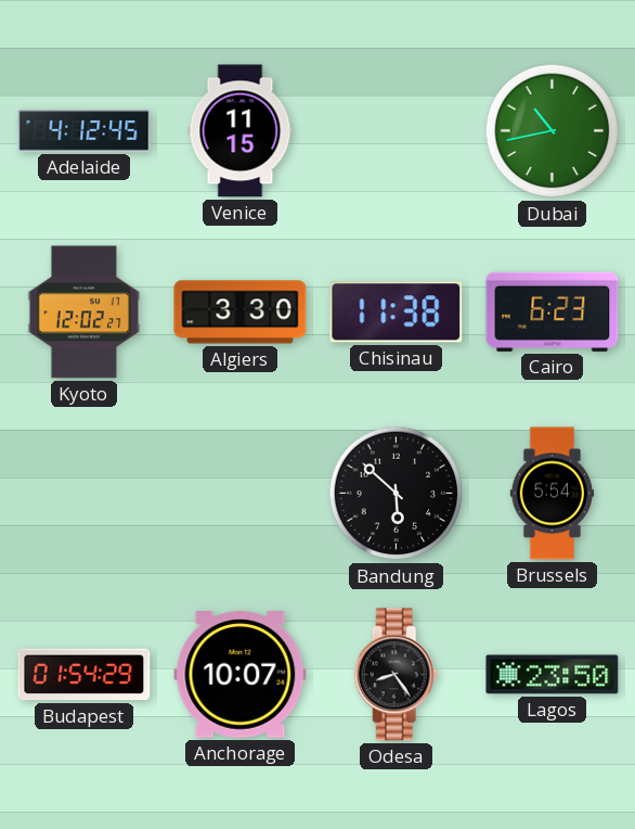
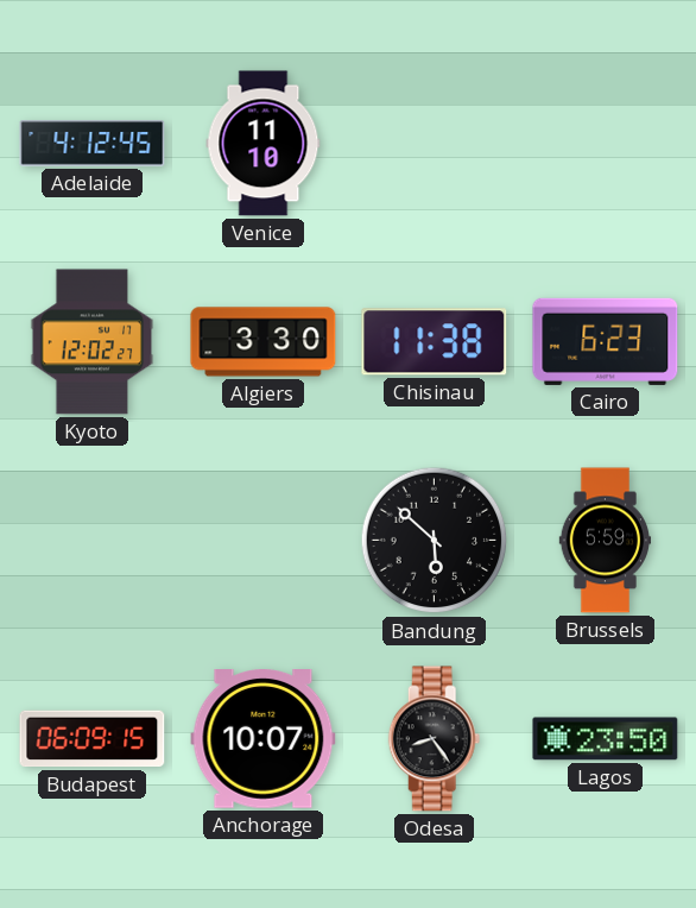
Venice: 11:15 -> 11:10
Dubai: 10:43 -> none
Brussels: 5:54 -> 5:59
Budapest: 01:54 -> 06:09
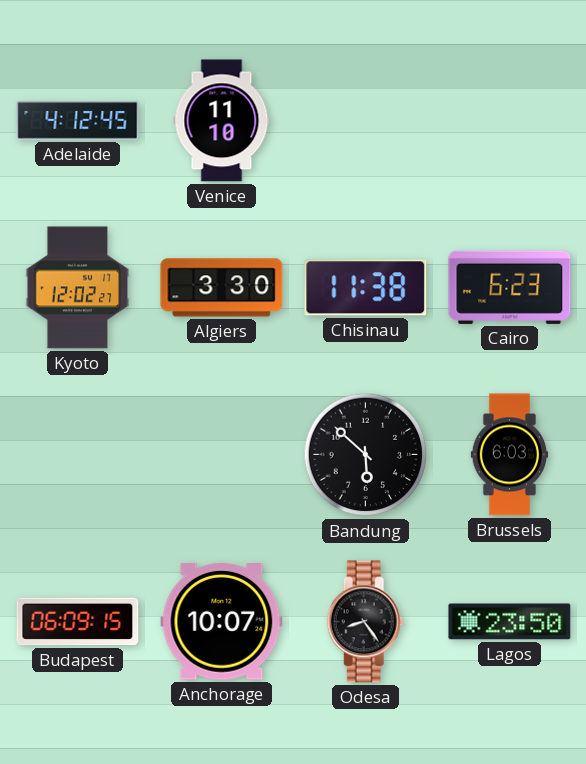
Brussels: 5:59 -> 6:03
